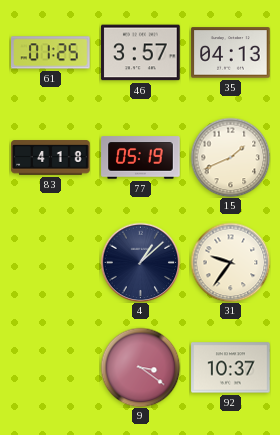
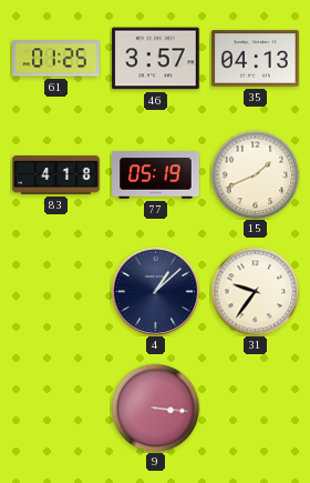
9: 3:21 -> 3:16
92: 10:37 -> none
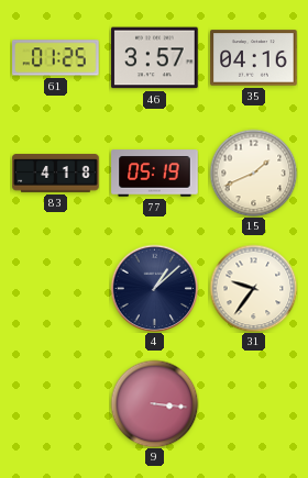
35: 04:13 -> 04:16
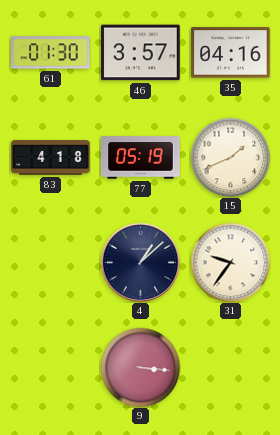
61: 01:25 -> 01:30
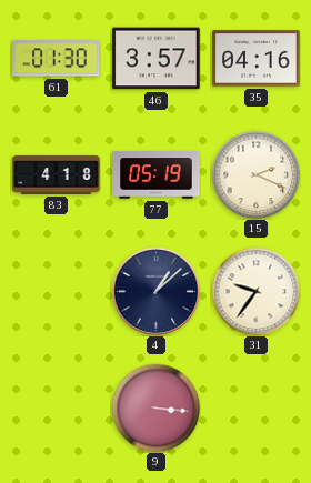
15: 1:41 -> 2:19
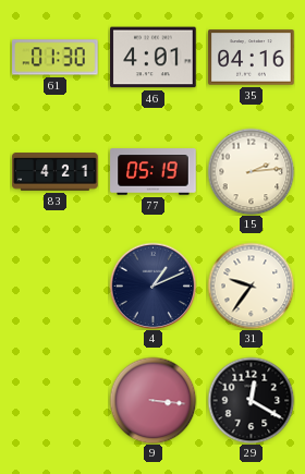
46: 3:57 -> 4:01
83: 4:18 -> 4:21
15: 2:19 -> 2:14
4: 1:08 -> 1:11
29: none -> 12:20
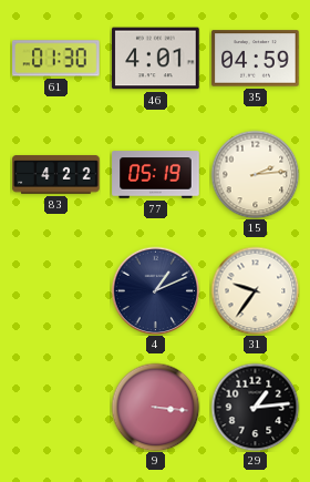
35: 04:16 -> 04:59
83: 4:21 -> 4:22
29: 12:20 -> 1:14
